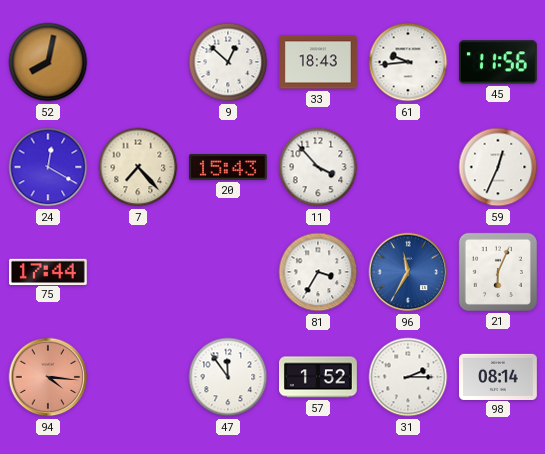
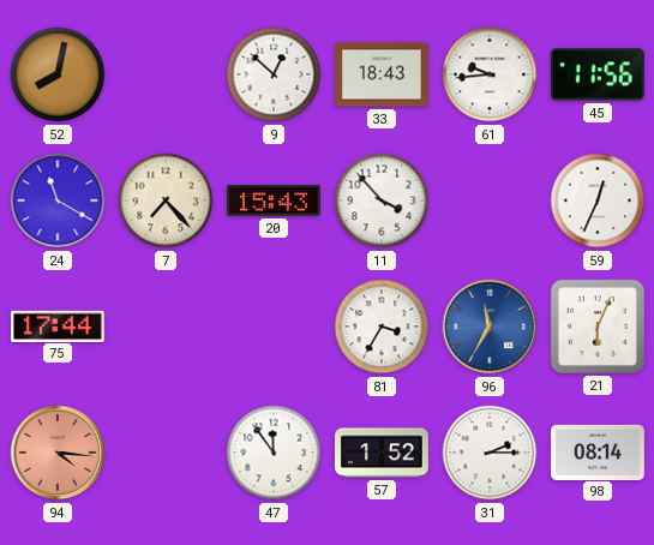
24: 12:20 -> 11:20
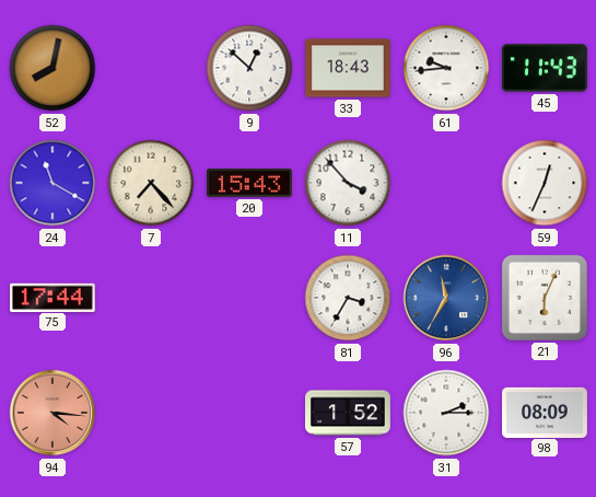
45: 11:56 -> 11:43
47: 11:54 -> none
98: 08:14 -> 08:09
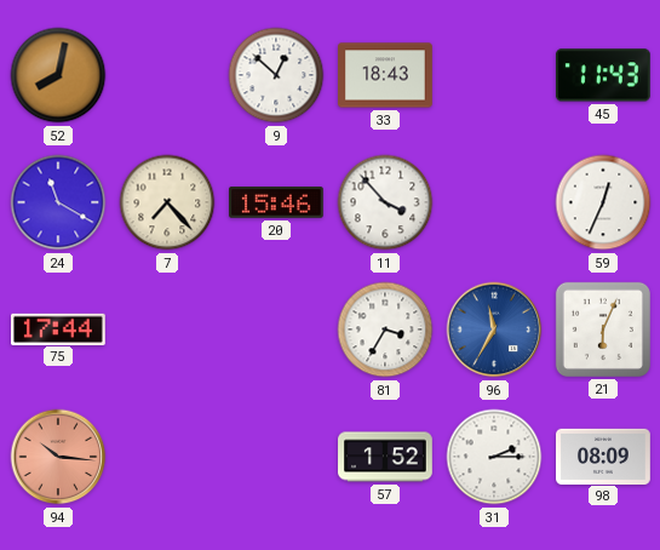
61: 9:44 -> none
20: 15:43 -> 15:46
94: 4:16 -> 10:16
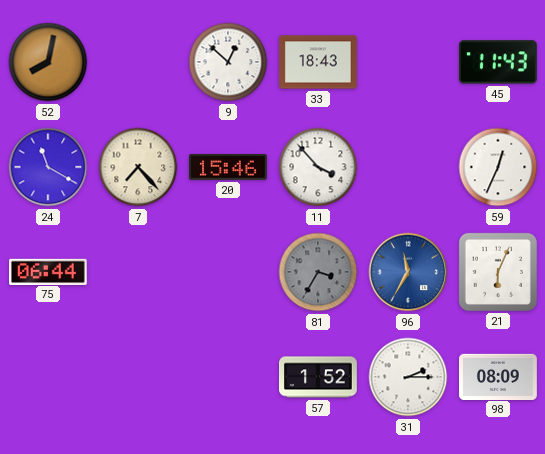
75: 17:44 -> 06:44
81 dial: white -> grey
94: 10:16 -> none
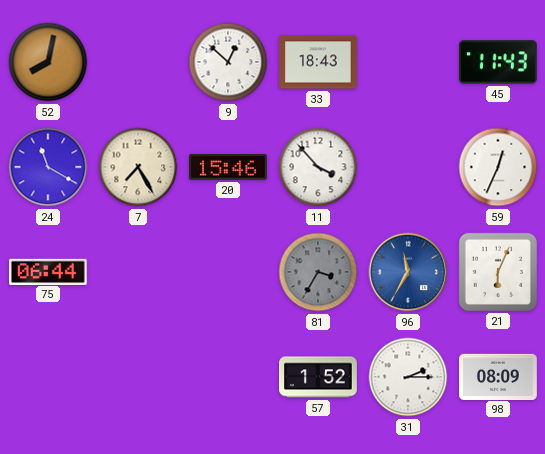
7: 7:23 -> 7:25
